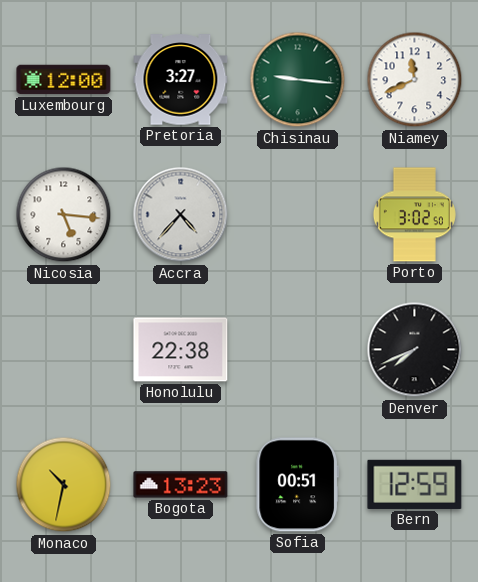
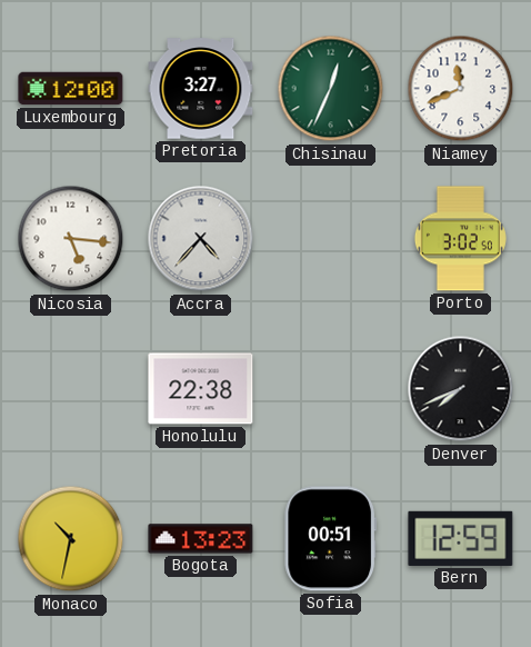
Chisinau: 9:16 -> 12:34
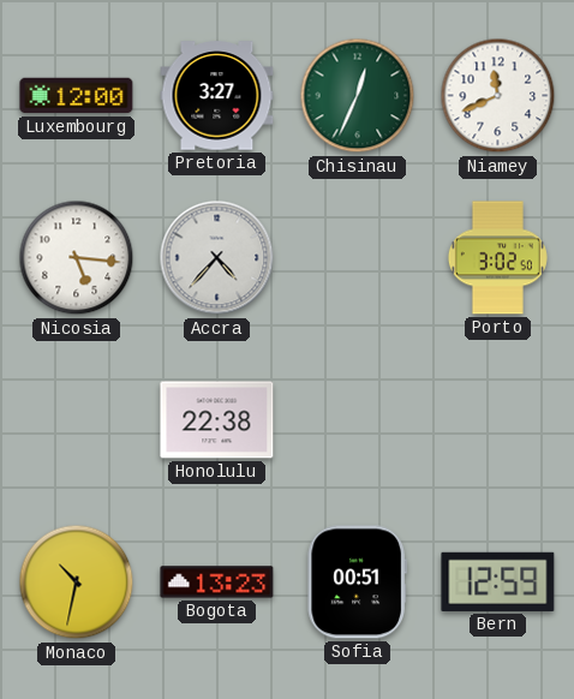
Denver: 7:41 -> none
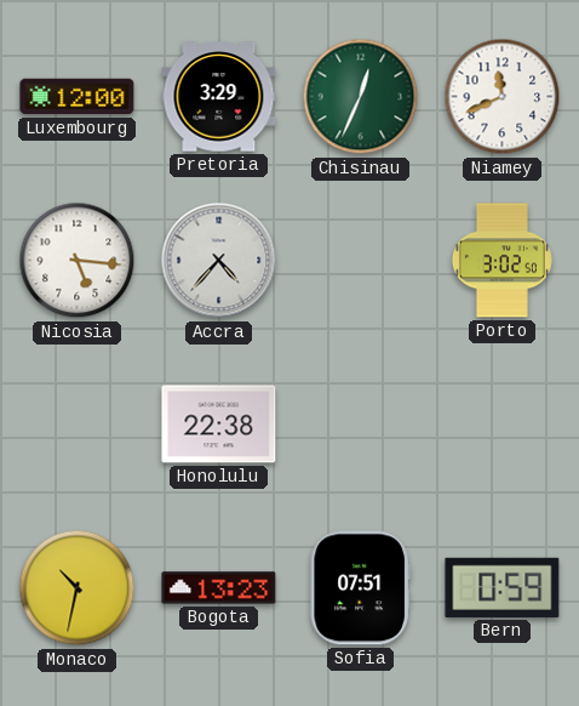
Pretoria: 3:27 -> 3:29
Sofia: 00:51 -> 07:51
Bern: 12:59 -> 0:59
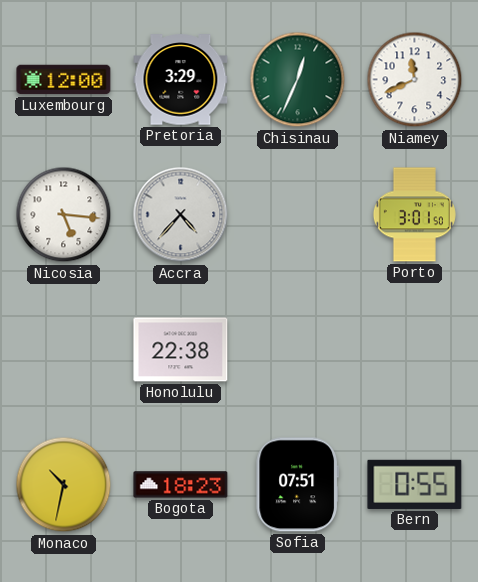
Porto: 3:02 -> 3:01
Bogota: 13:23 -> 18:23
Bern: 0:59 -> 0:55
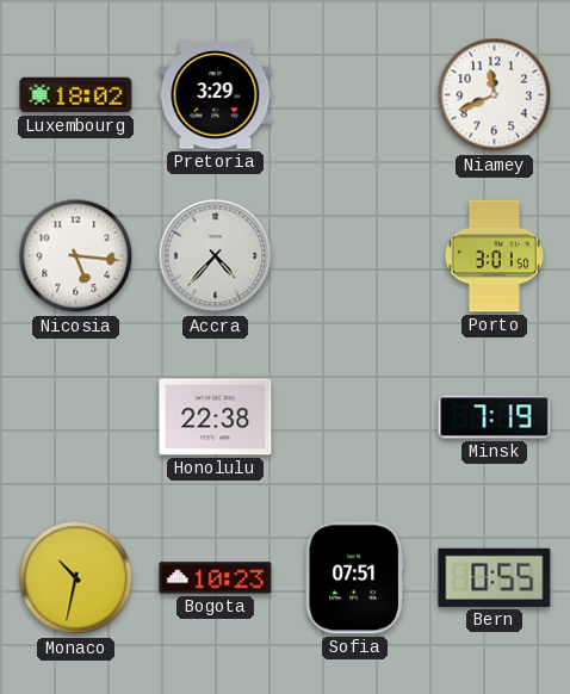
Luxembourg: 12:00 -> 18:02
Chisinau: 12:34 -> none
Minsk: none -> 7:19
Bogota: 18:23 -> 10:23
